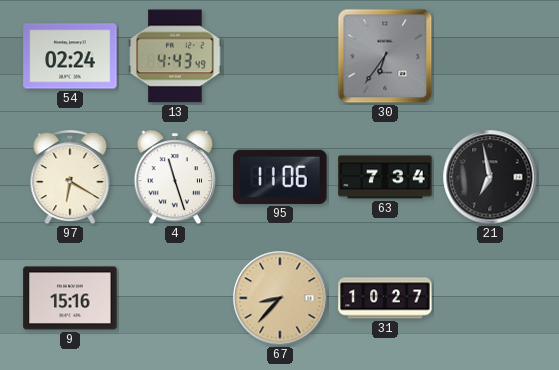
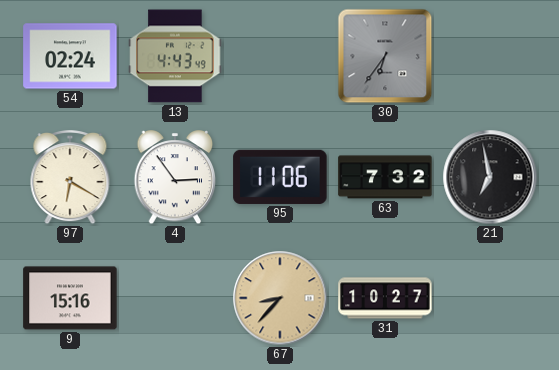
4: 11:27 -> 2:54
63: 7:34 -> 7:32
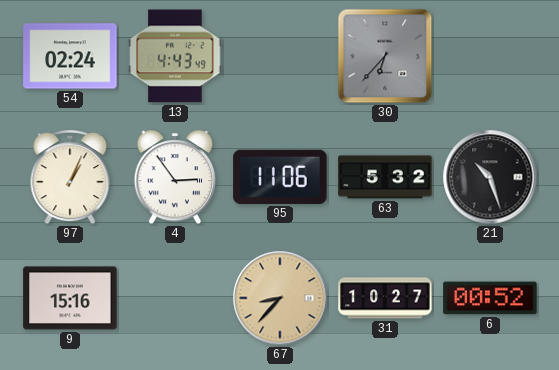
30: 6:36 -> 6:37
97: 6:20 -> 1:04
63: 7:32 -> 5:32
21: 6:58 -> 10:27
6: none -> 00:52
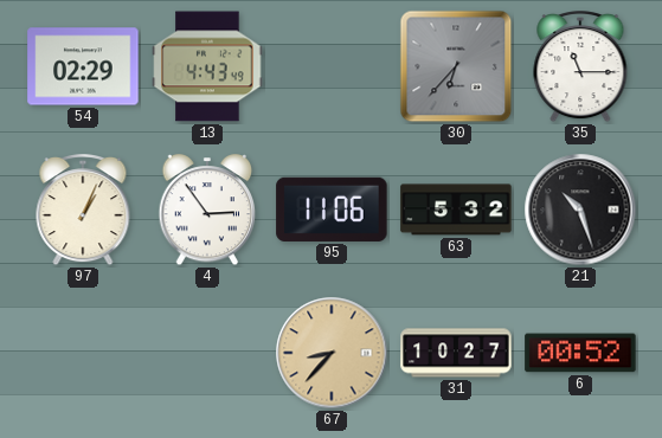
54: 02:24 -> 02:29
35: none -> 11:15
9: 15:16 -> none
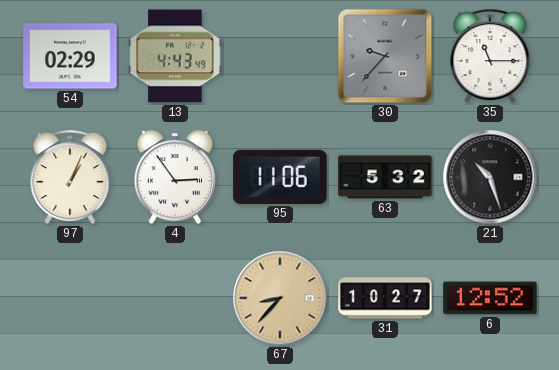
30: 6:37 -> 9:37
6: 00:52 -> 12:52
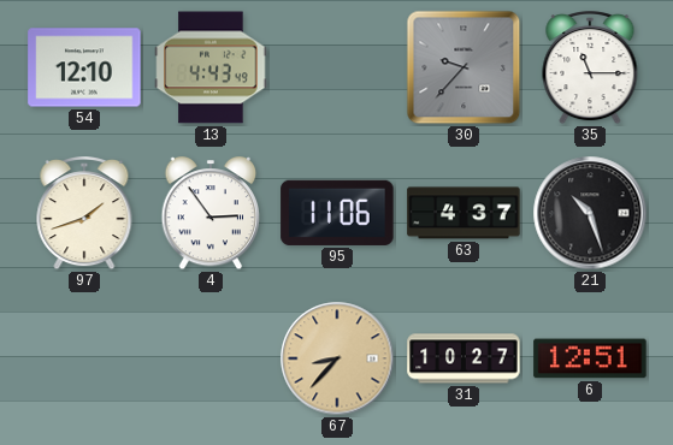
54: 02:29 -> 12:10
97: 1:04 -> 1:42
63: 5:32 -> 4:37
6: 12:52 -> 12:51
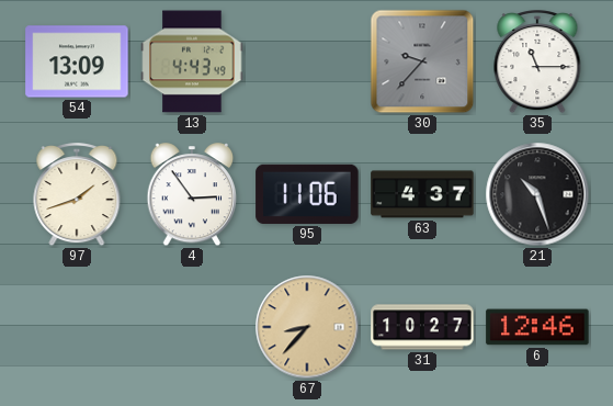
54: 12:10 -> 13:09
6: 12:51 -> 12:46
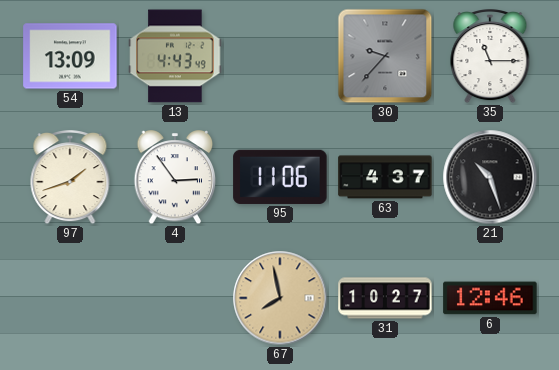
67: 8:37 -> 7:58
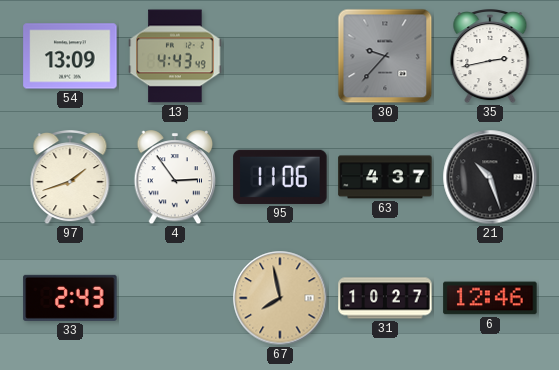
35: 11:15 -> 2:43
33: none -> 2:43
